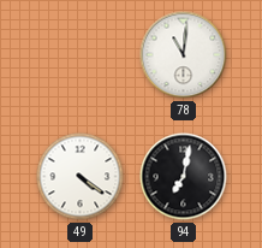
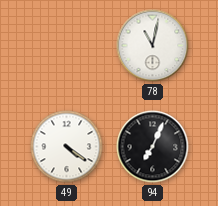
78: 11:01 -> 11:02
94: 7:02 -> 7:04
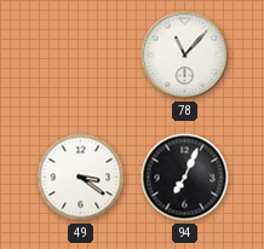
78: 11:02 -> 11:07
49: 4:21 -> 3:21
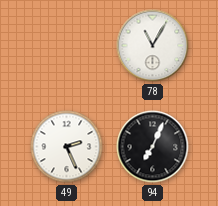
78: 11:07 -> 11:05
49: 3:21 -> 2:26
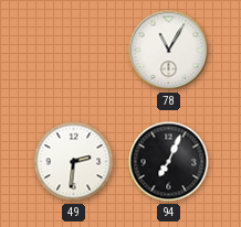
49: 2:26 -> 2:31
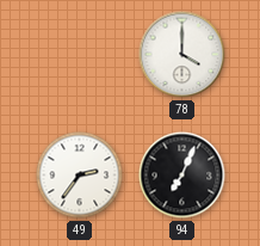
78: 11:05 -> 4:00
49: 2:31 -> 2:36
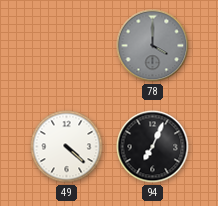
78 dial: white -> grey
49: 2:36 -> 4:22
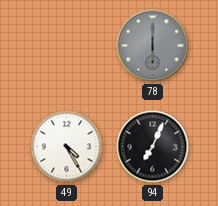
78: 4:00 -> 6:00
49: 4:22 -> 4:25
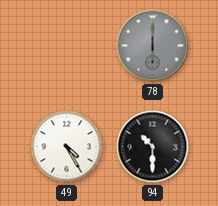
94: 7:04 -> 10:30
